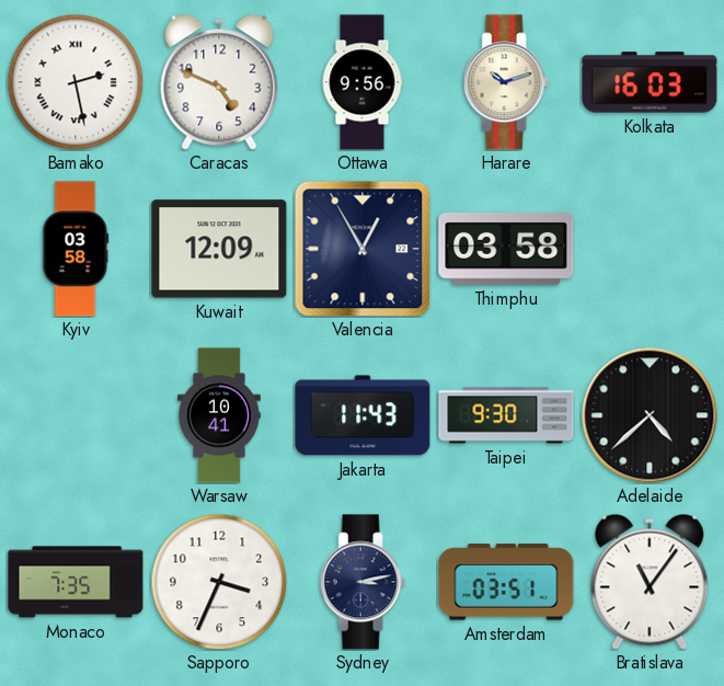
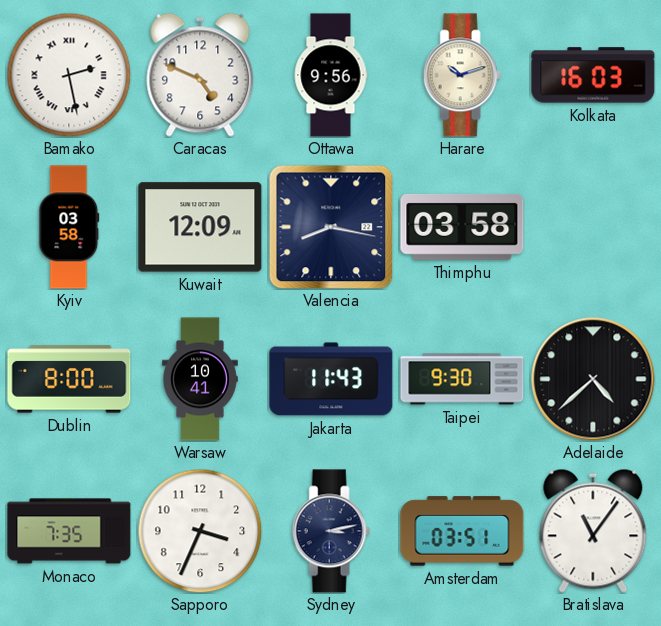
Valencia: 12:55 -> 8:17
Dublin: none -> 8:00
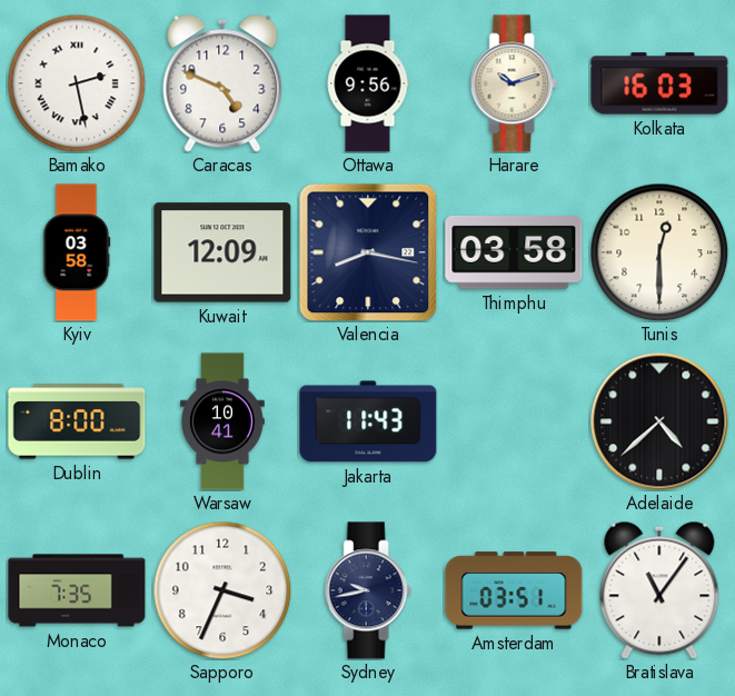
Tunis: none -> 12:30
Taipei: 9:30 -> none
Sydney: 3:13 -> 9:43
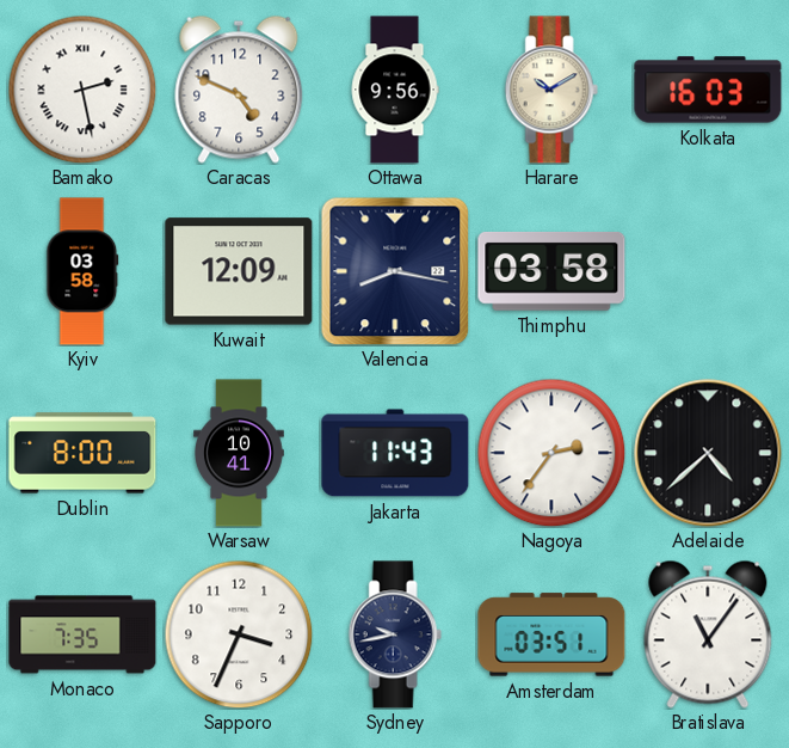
Harare: 10:12 -> 10:10
Tunis: 12:30 -> none
Nagoya: none -> 2:36
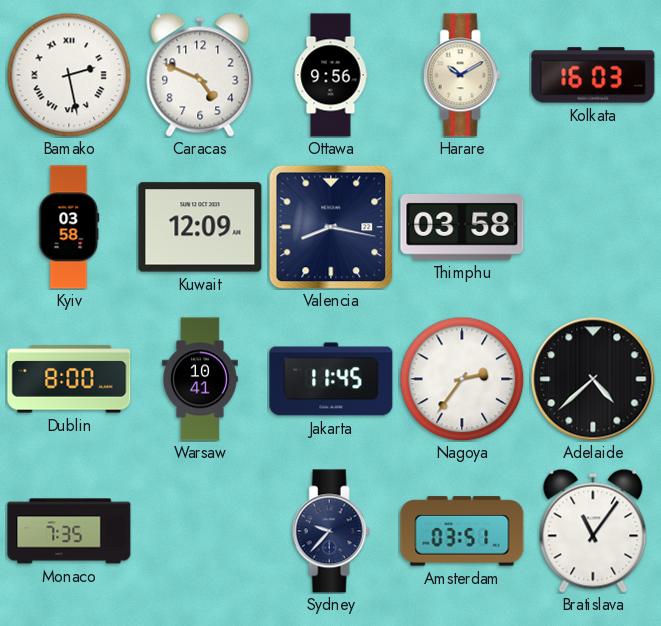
Jakarta: 11:43 -> 11:45
Sapporo: 3:34 -> none
Sydney: 9:43 -> 9:37
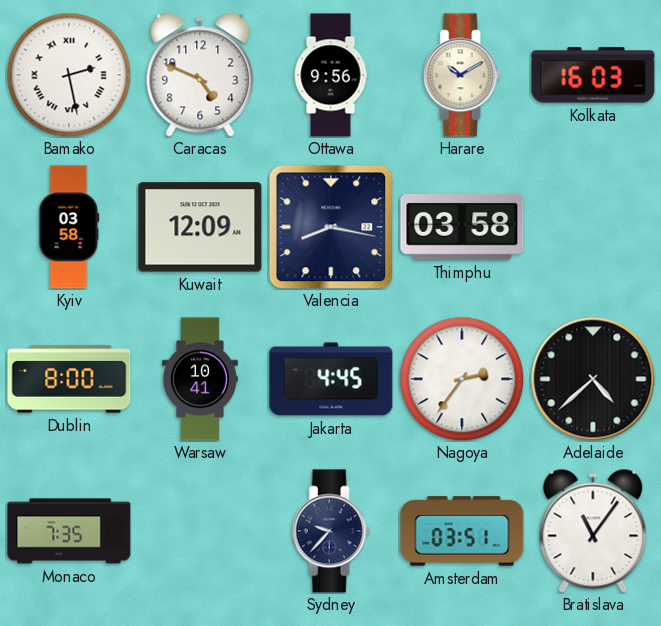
Jakarta: 11:45 -> 4:45
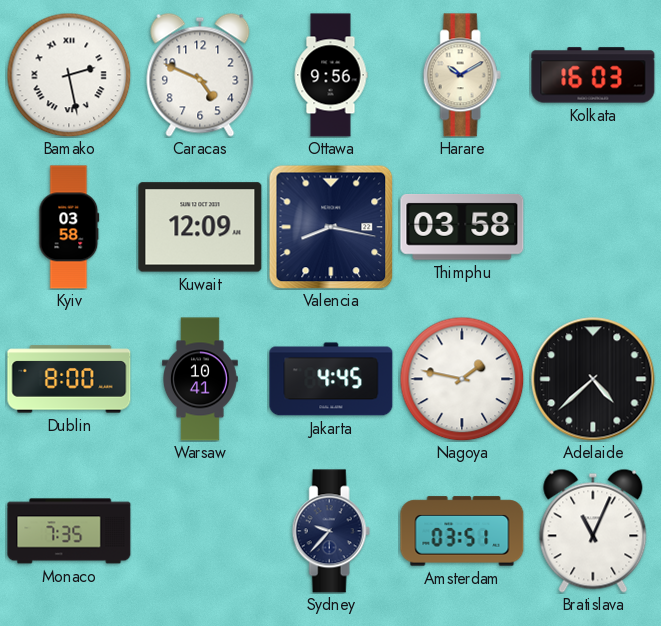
Nagoya: 2:36 -> 1:47
Bratislava: 11:06 -> 11:04
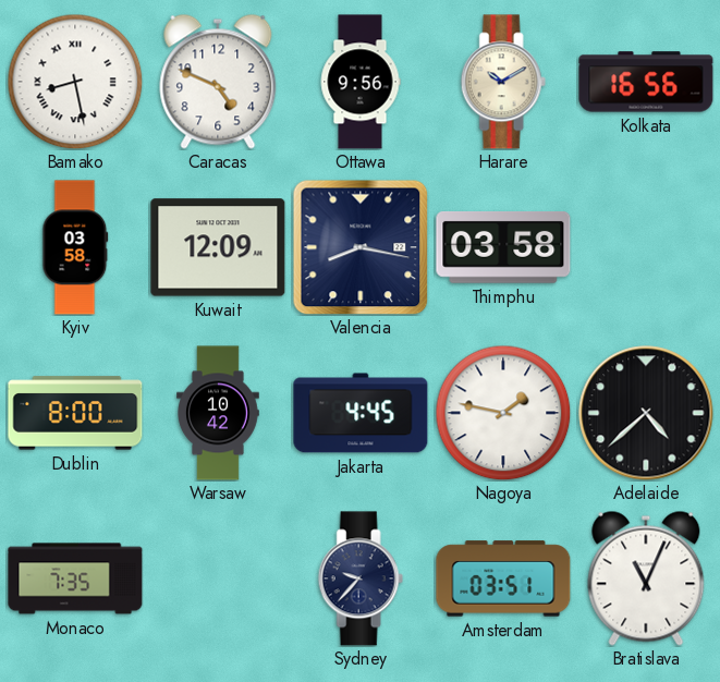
Bamako: 2:28 -> 8:28
Kolkata: 16:03 -> 16:56
Warsaw: 10:41 -> 10:42
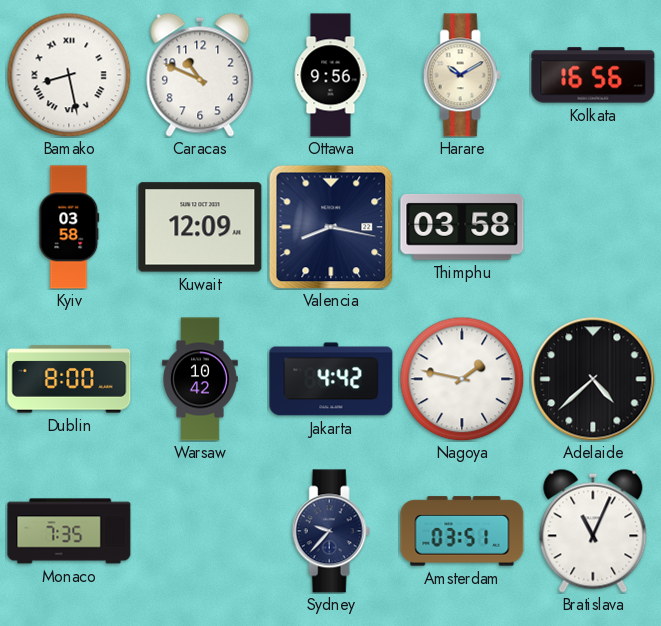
Caracas: 4:49 -> 10:49
Jakarta: 4:45 -> 4:42
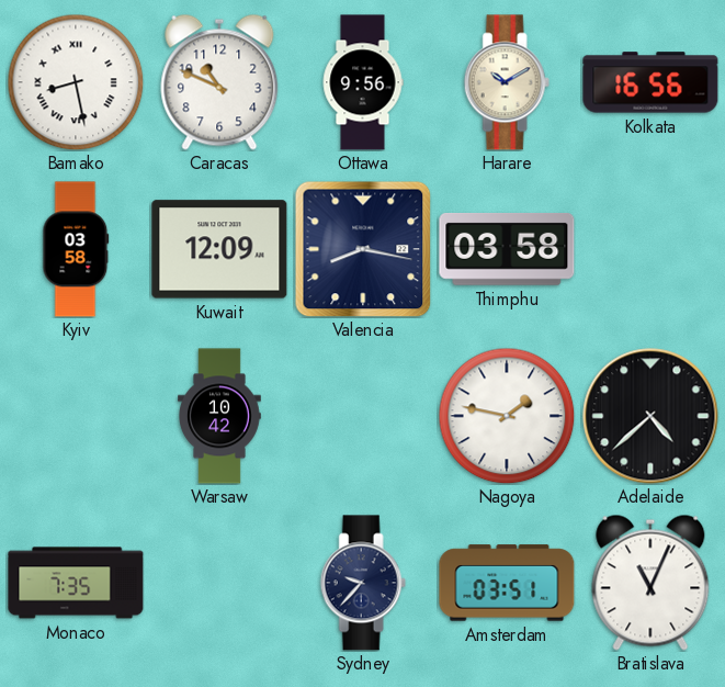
Dublin: 8:00 -> none
Jakarta: 4:42 -> none
